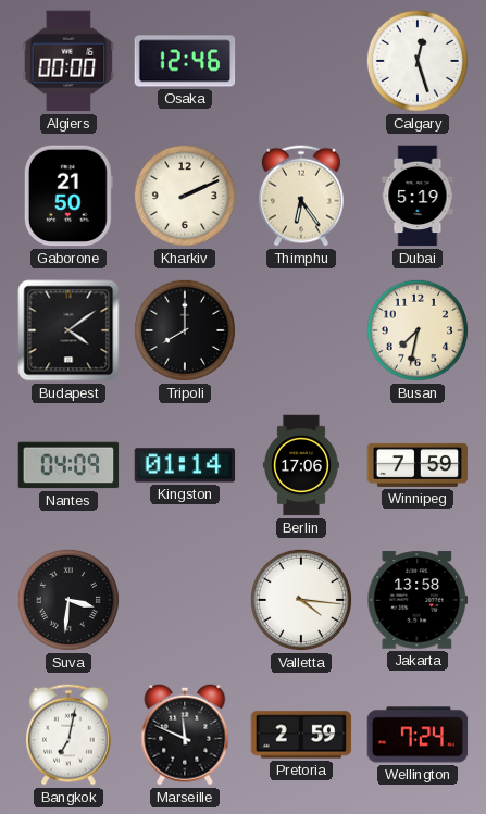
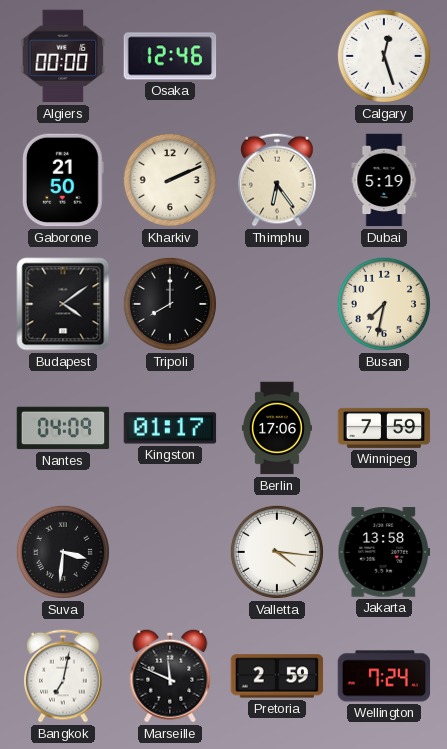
Kingston: 01:14 -> 01:17
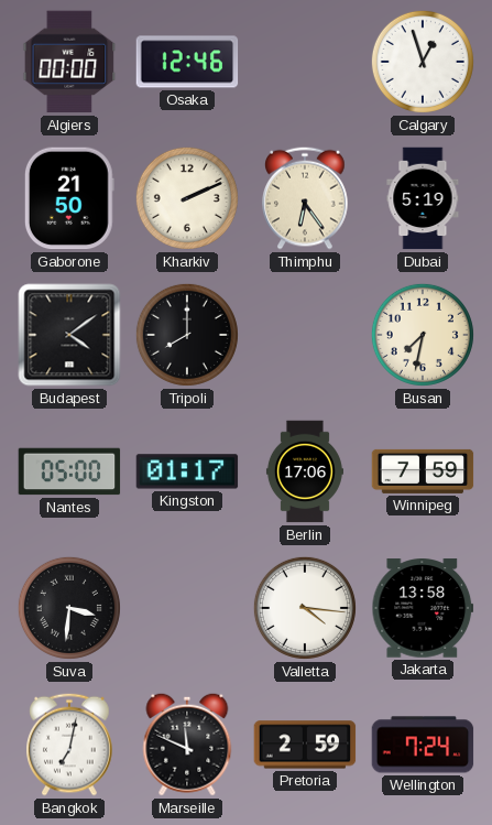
Calgary: 12:27 -> 12:57
Nantes: 04:09 -> 05:00
